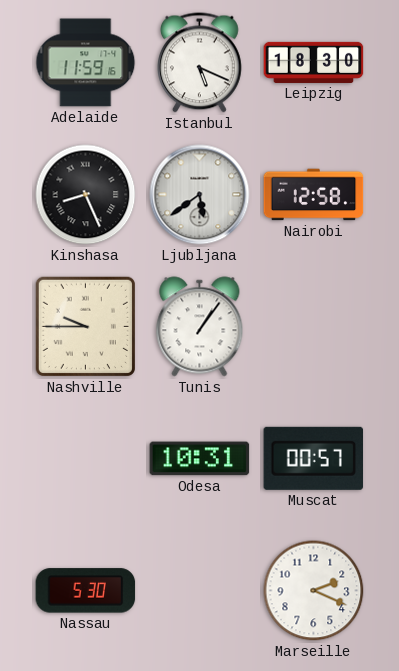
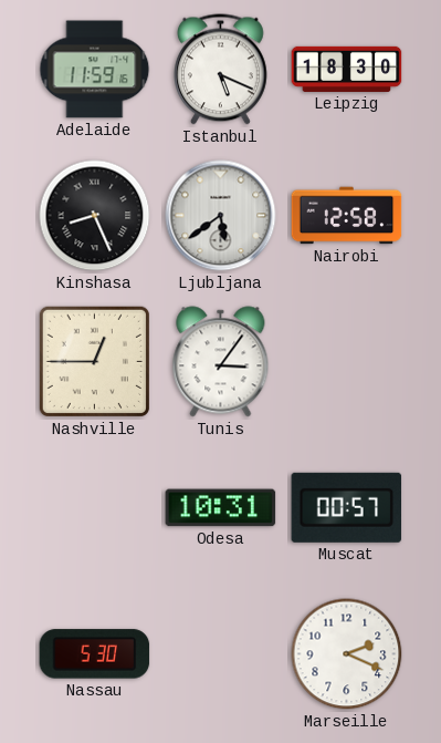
Nashville: 9:45 -> 12:45
Tunis: 1:06 -> 3:06
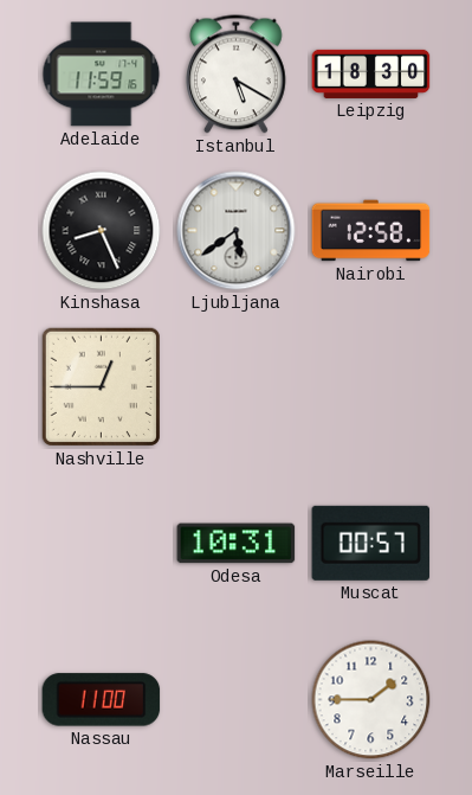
Istanbul: 5:19 -> 5:20
Tunis: 3:06 -> none
Nassau: 5:30 -> 11:00
Marseille: 2:19 -> 1:45
